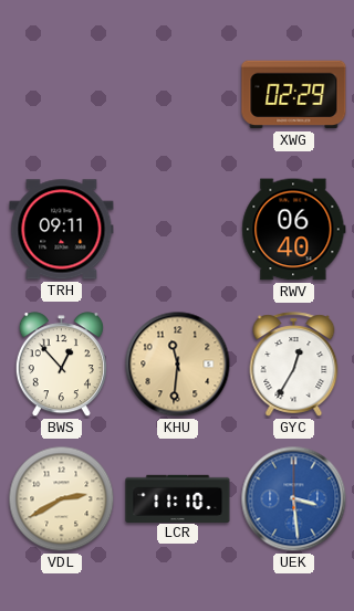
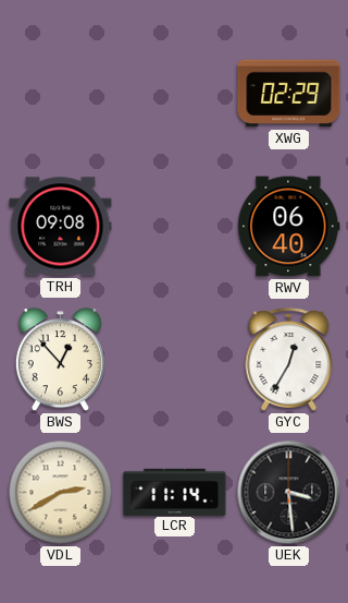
TRH: 09:11 -> 09:08
KHU: 11:31 -> none
LCR: 11:10 -> 11:14
UEK dial: blue -> black
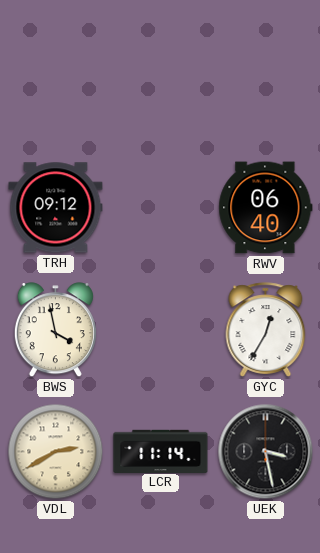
XWG: 02:29 -> none
TRH: 09:08 -> 09:12
BWS: 12:53 -> 3:58
UEK: 3:29 -> 3:28
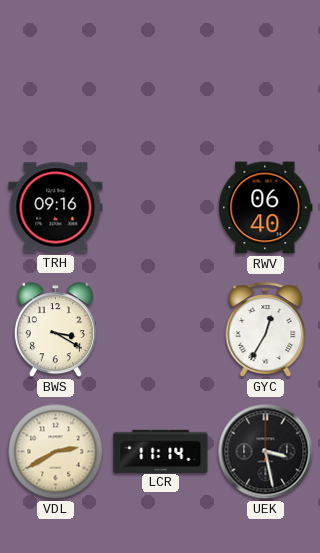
TRH: 09:12 -> 09:16
BWS: 3:58 -> 3:20
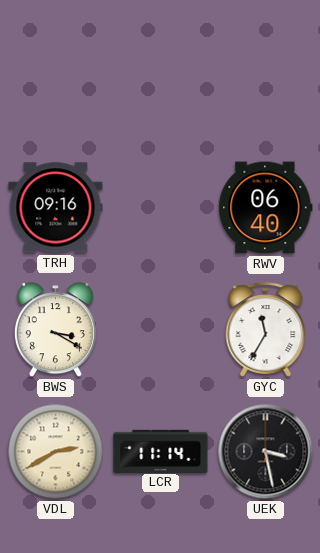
GYC: 12:35 -> 11:35
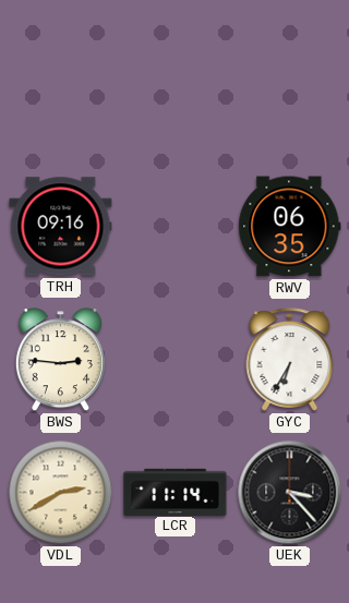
RWV: 06:40 -> 06:35
BWS: 3:20 -> 2:46
GYC: 11:35 -> 6:35
UEK: 3:28 -> 3:23
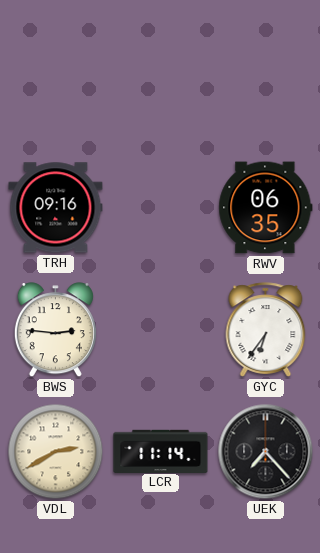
GYC: 6:35 -> 6:36
UEK: 3:23 -> 7:23
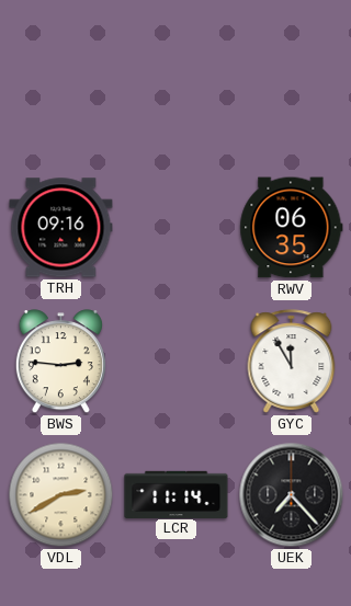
GYC: 6:36 -> 11:55
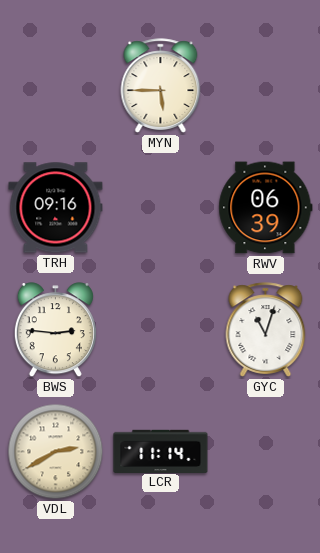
MYN: none -> 5:45
RWV: 06:35 -> 06:39
GYC: 11:55 -> 11:03
UEK: 7:23 -> none
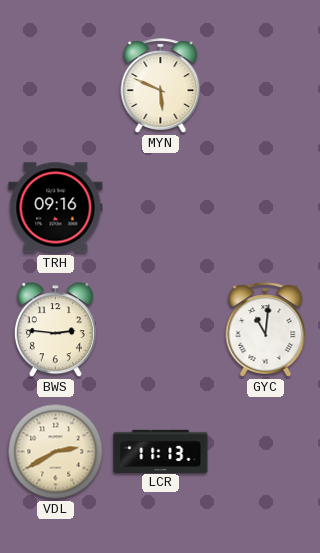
MYN: 5:45 -> 5:49
RWV: 06:39 -> none
GYC: 11:03 -> 11:01
LCR: 11:14 -> 11:13
